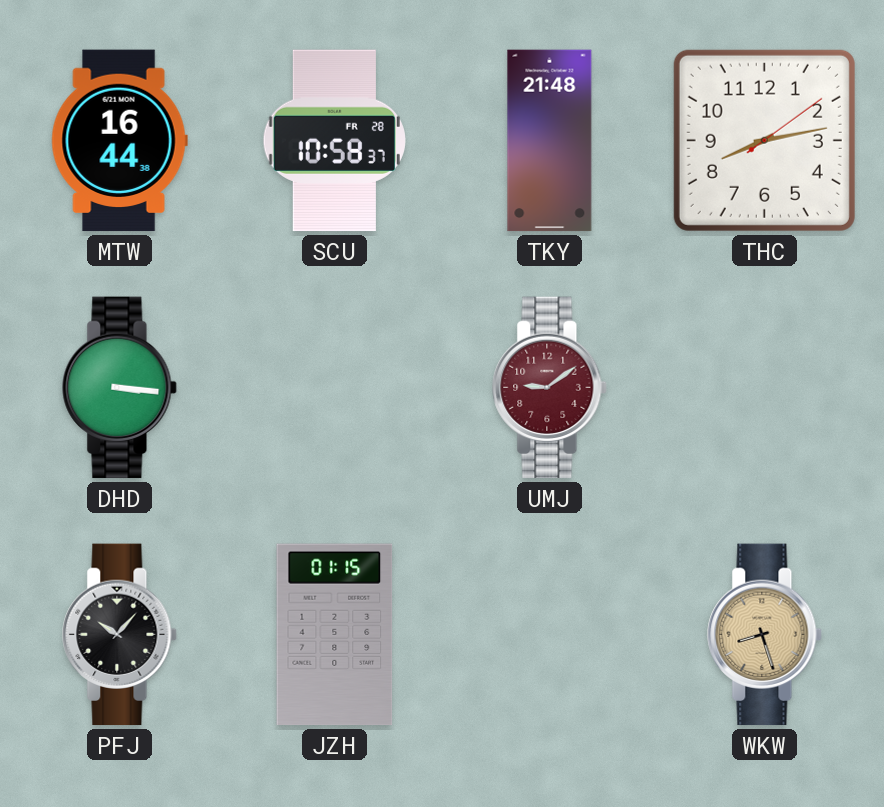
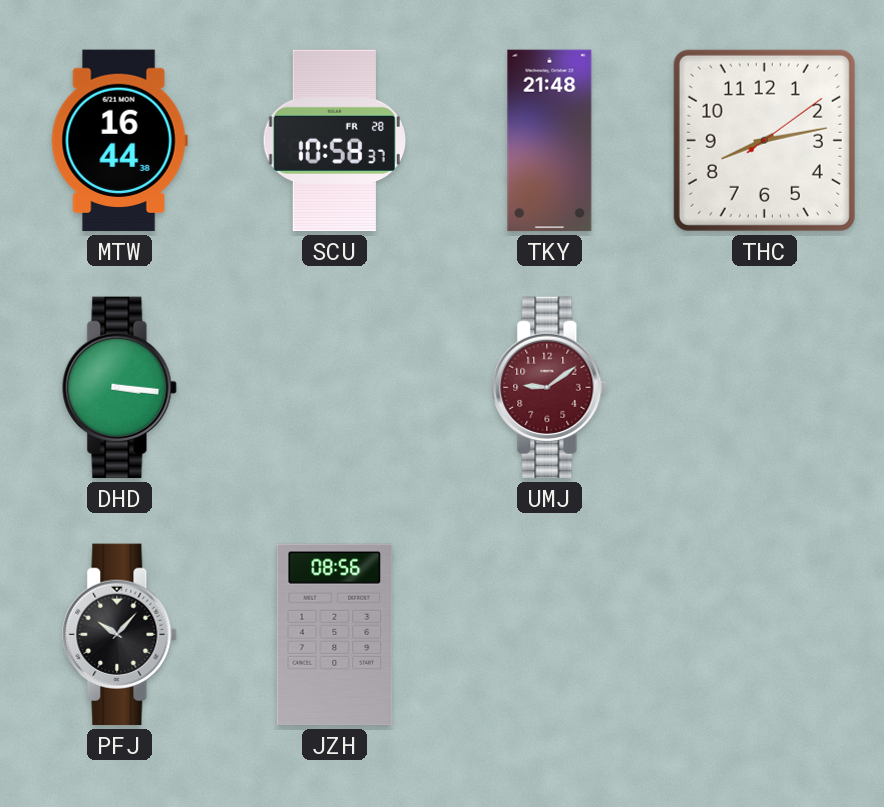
JZH: 01:15 -> 08:56
WKW: 8:27 -> none
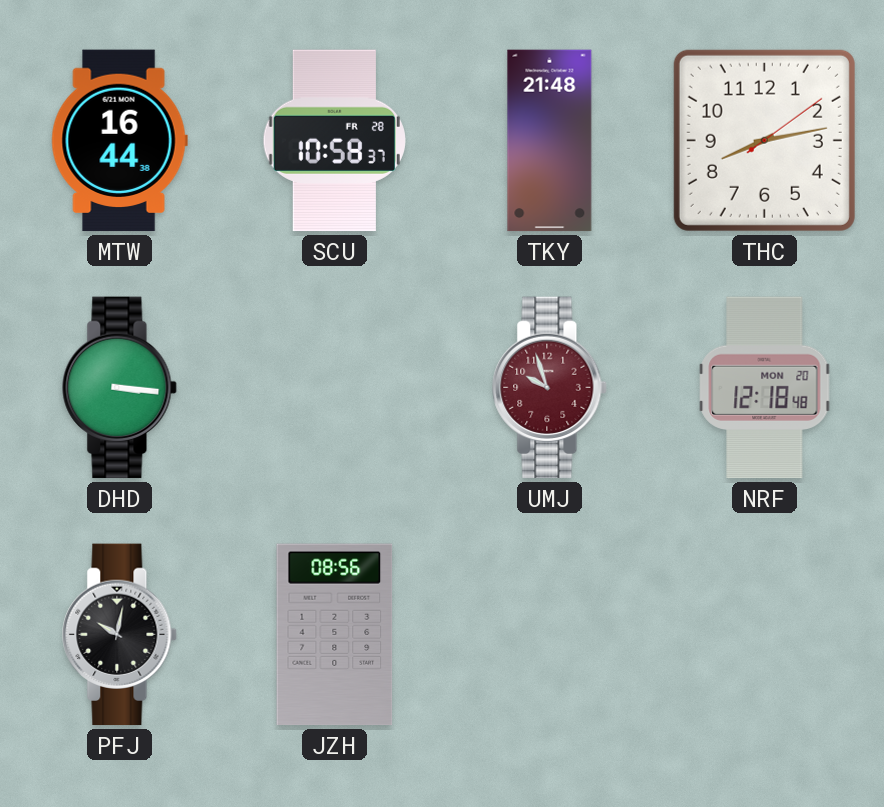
UMJ: 9:09 -> 9:57
NRF: none -> 12:18
PFJ: 10:07 -> 10:02
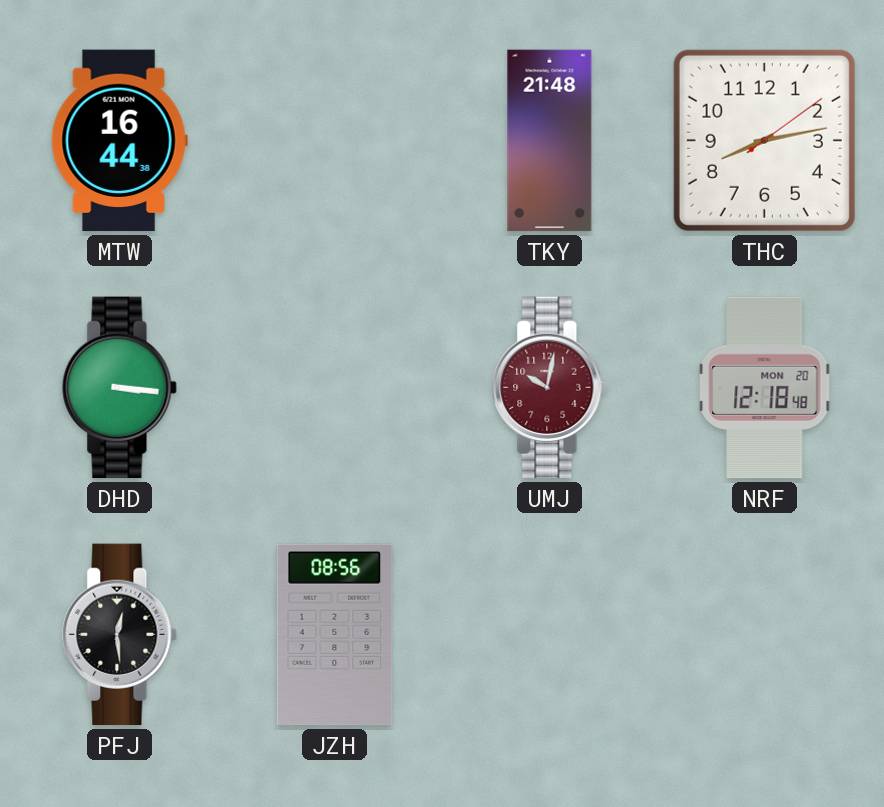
SCU: 10:58 -> none
UMJ: 9:57 -> 10:02
PFJ: 10:02 -> 12:29
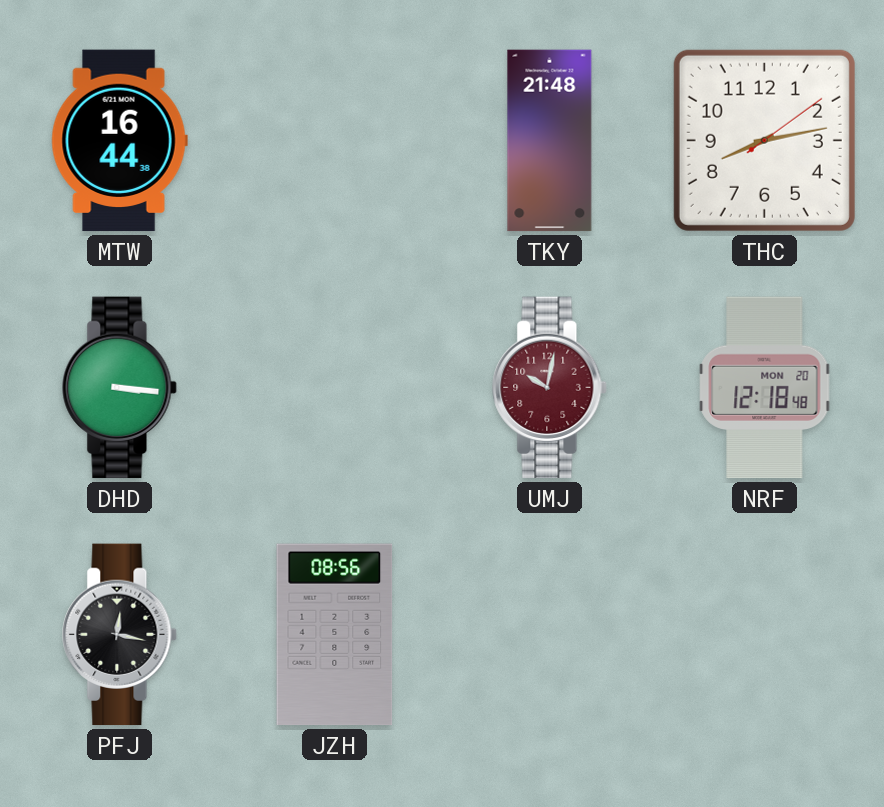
PFJ: 12:29 -> 12:17
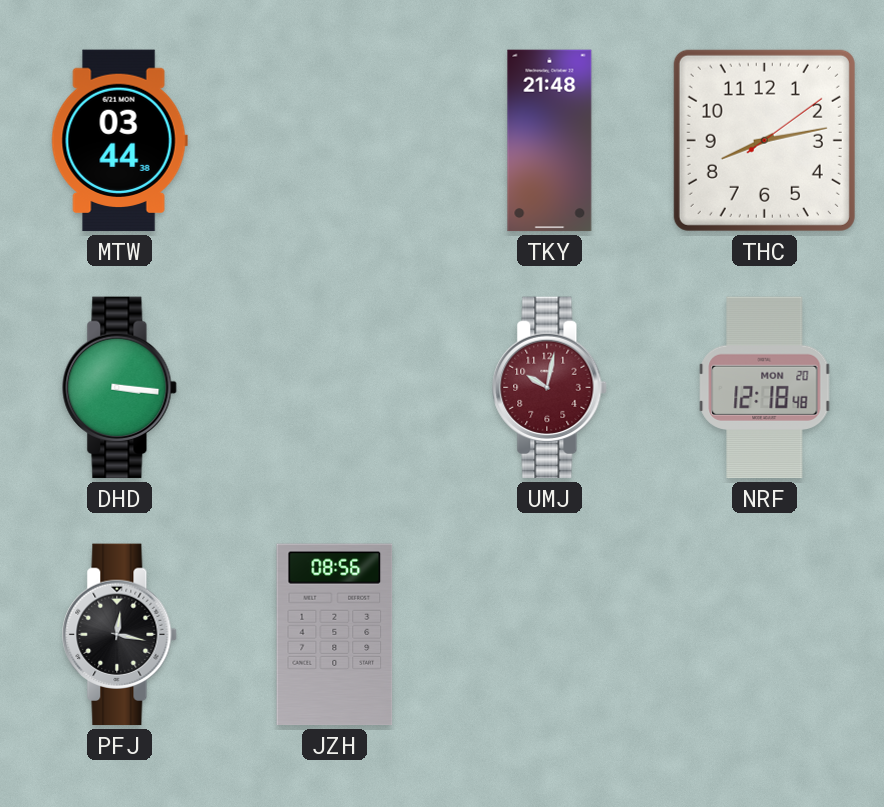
MTW: 16:44 -> 03:44
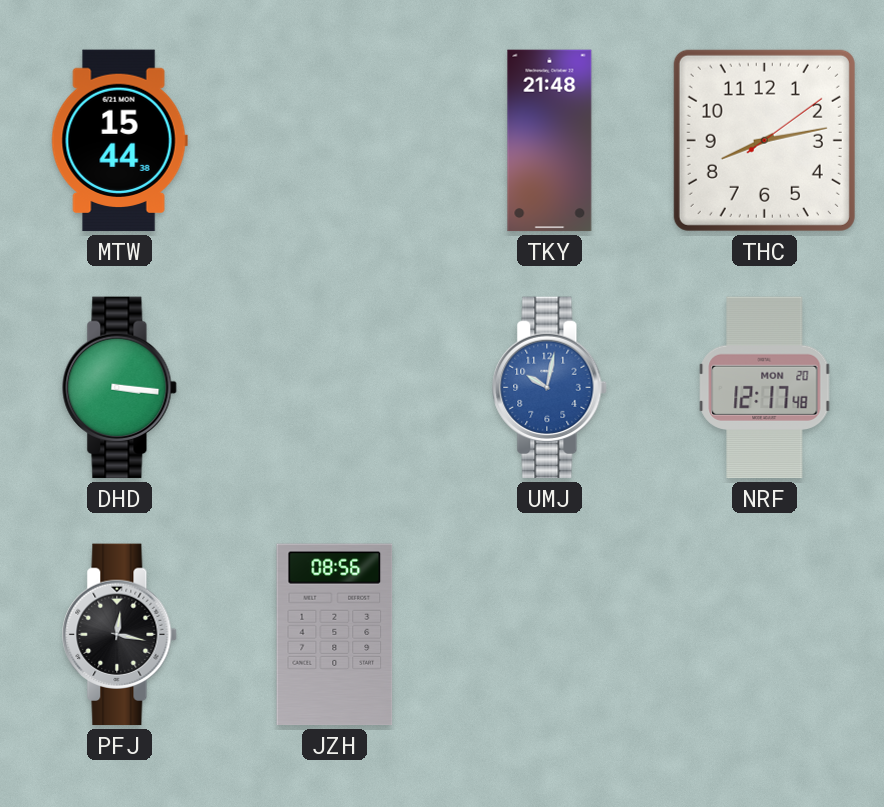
MTW: 03:44 -> 15:44
UMJ dial: burgundy -> blue
NRF: 12:18 -> 12:17
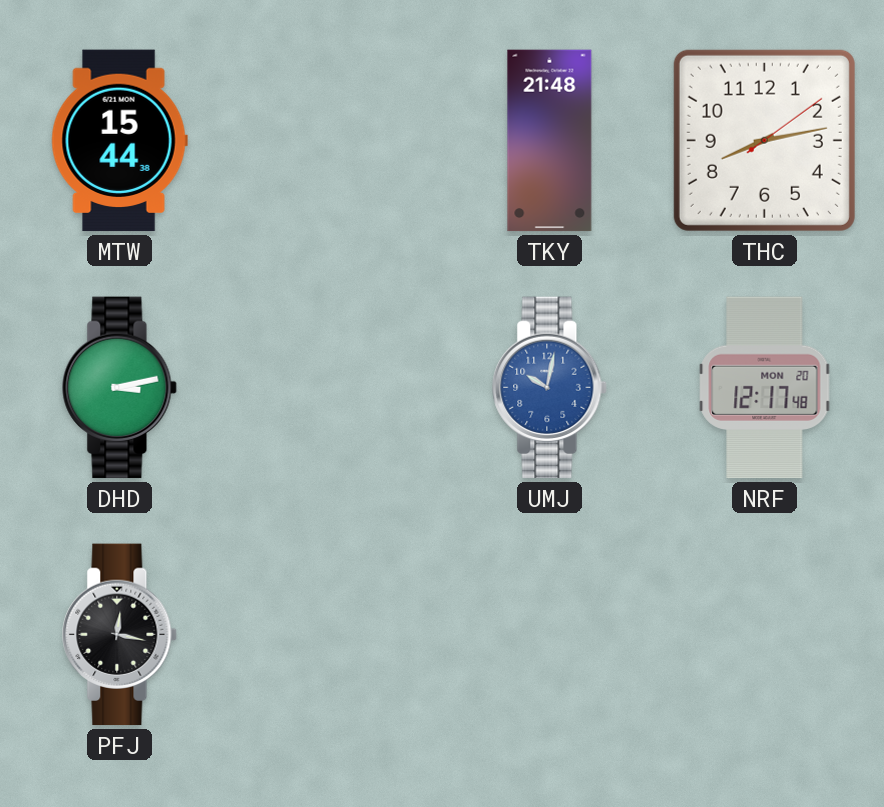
DHD: 3:16 -> 3:13
JZH: 08:56 -> none
